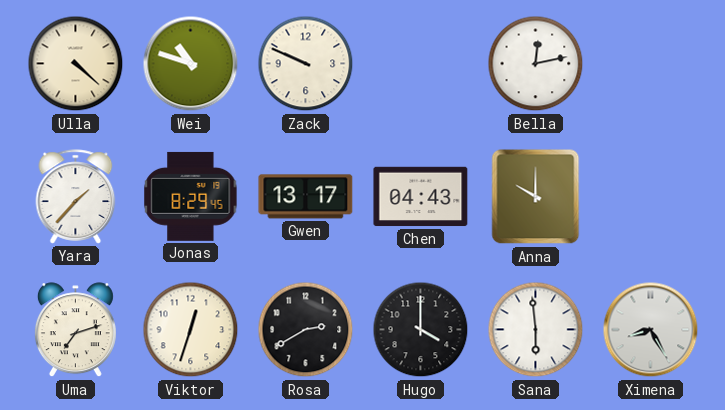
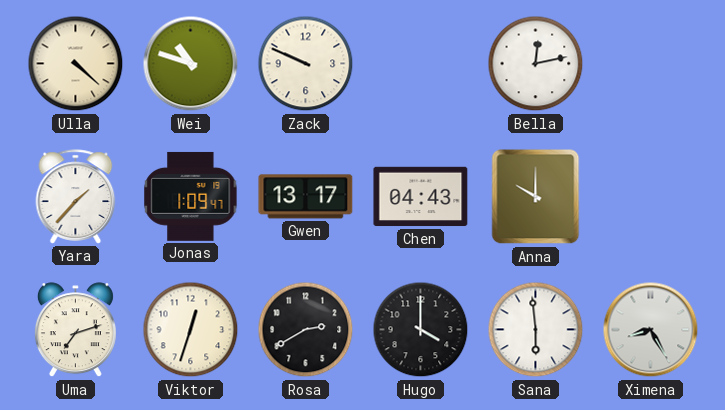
Jonas: 8:29 -> 1:09
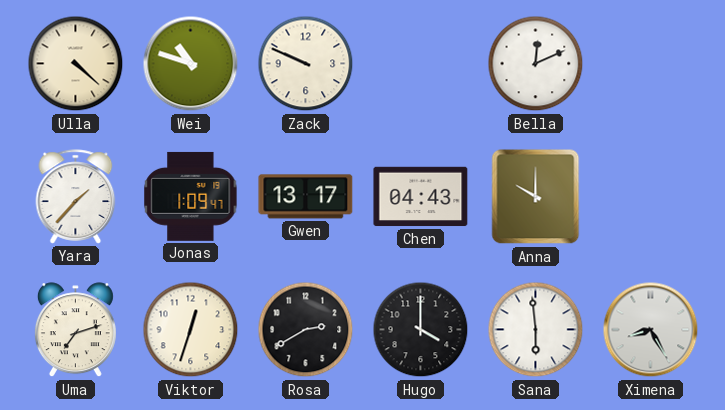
Bella: 12:13 -> 12:11
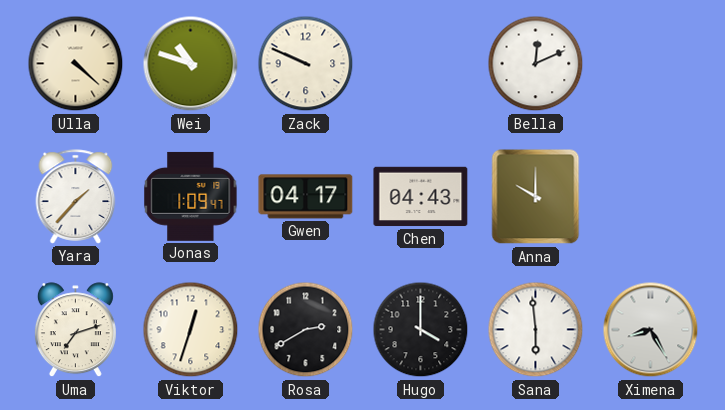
Gwen: 13:17 -> 04:17
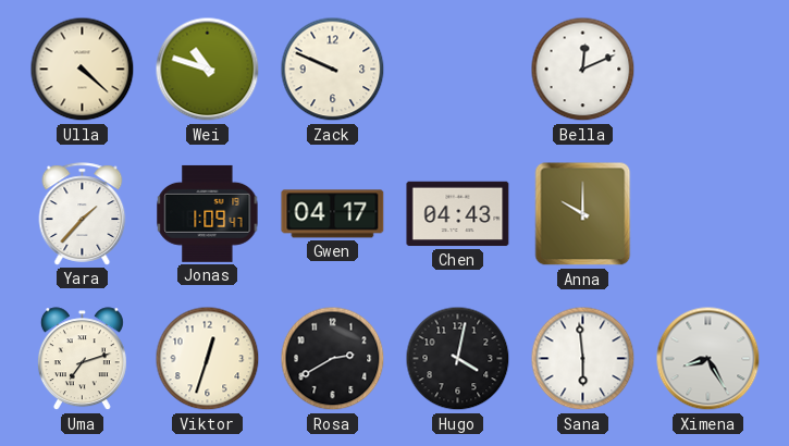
Hugo: 4:00 -> 4:02
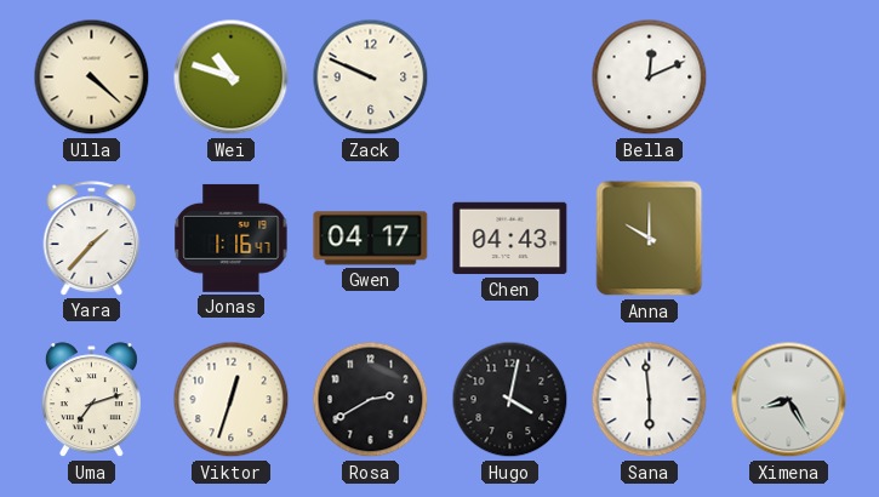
Jonas: 1:09 -> 1:16
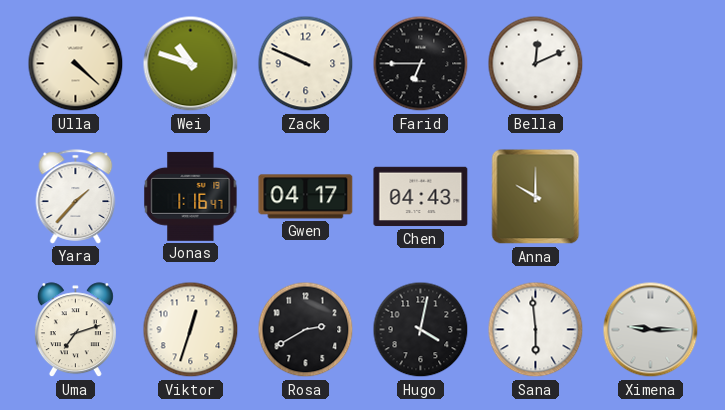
Farid: none -> 6:45
Ximena: 8:25 -> 9:15
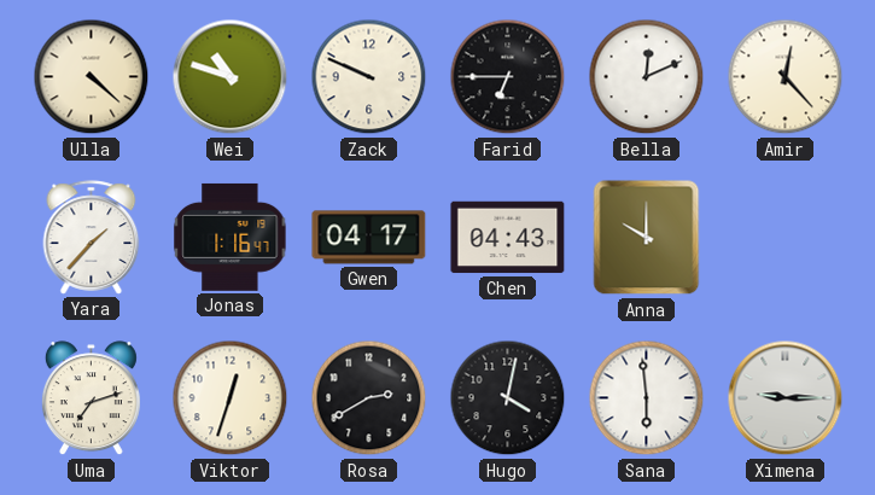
Amir: none -> 12:23
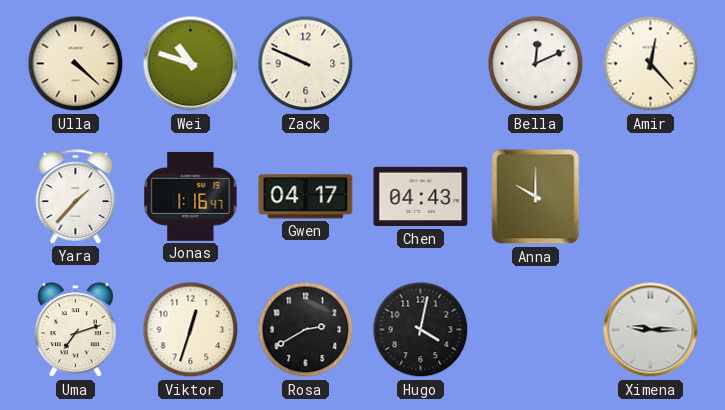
Farid: 6:45 -> none
Sana: 5:59 -> none
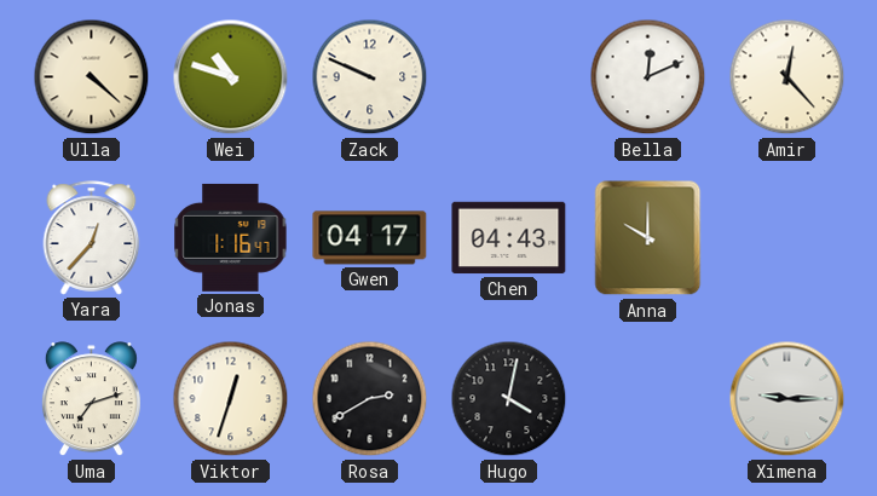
Yara: 1:37 -> 12:37
